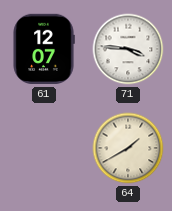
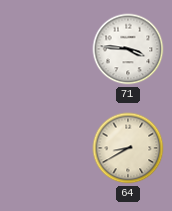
61: 12:07 -> none
64: 1:40 -> 8:40
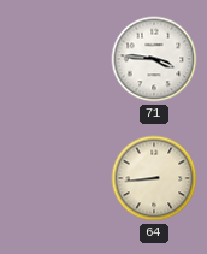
64: 8:40 -> 8:44
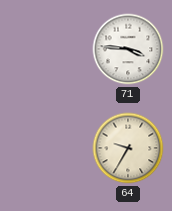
64: 8:44 -> 9:35
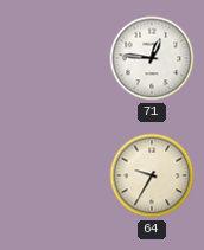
71: 3:46 -> 12:46
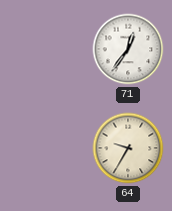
71: 12:46 -> 12:36
